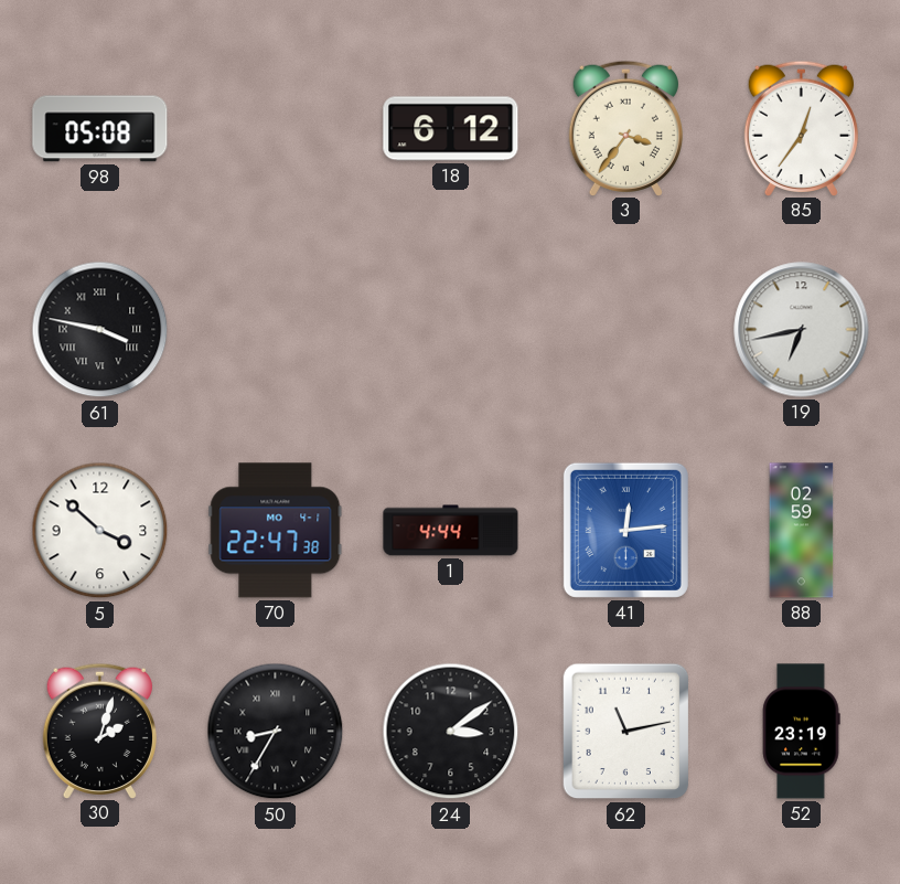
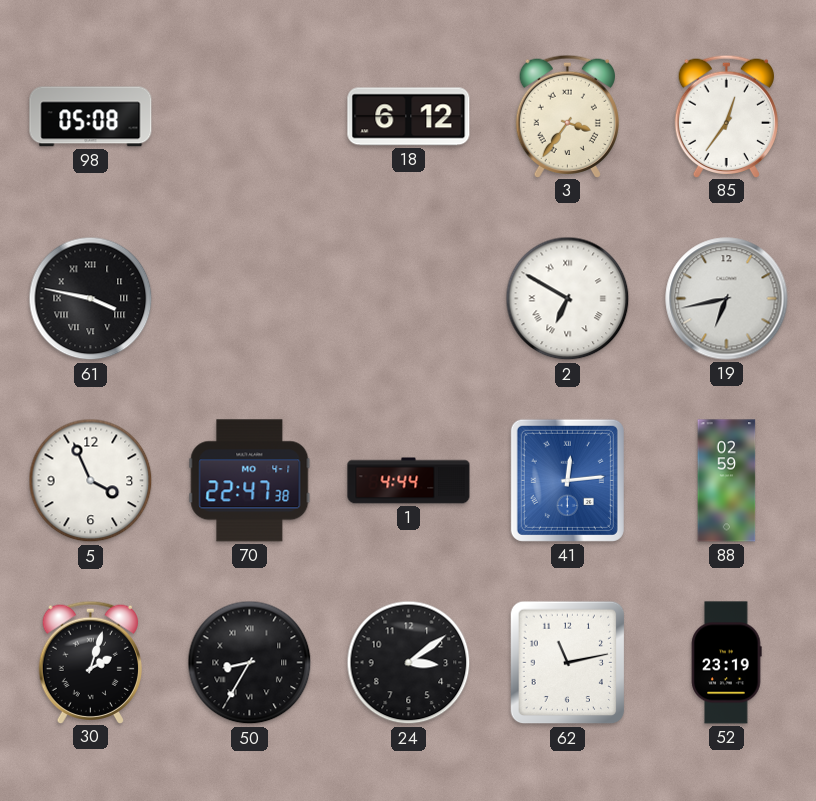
2: none -> 6:50
5: 3:52 -> 3:56
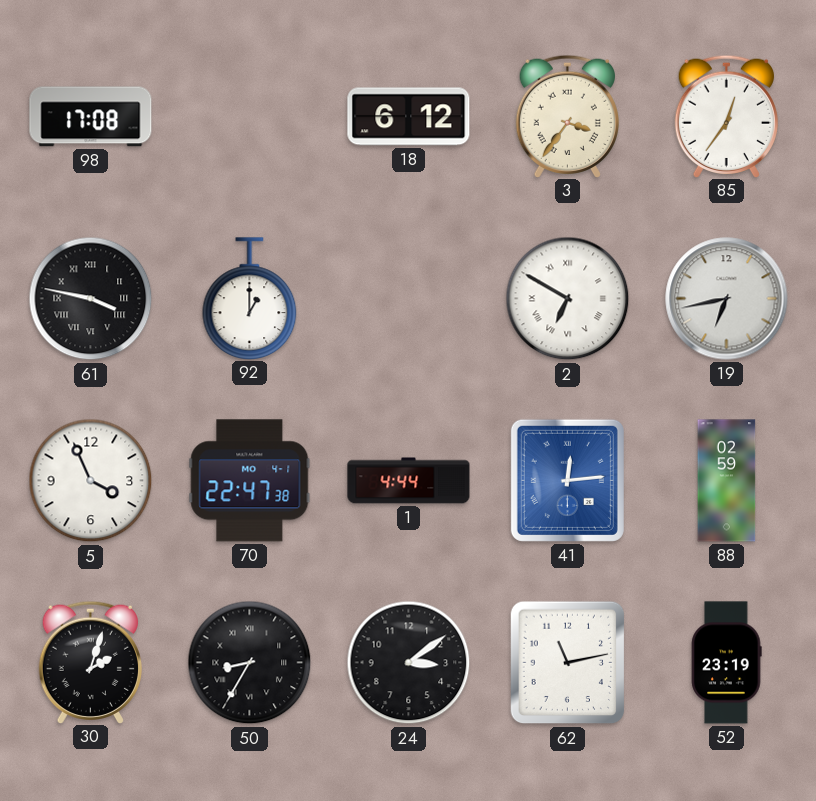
98: 05:08 -> 17:08
92: none -> 1:00
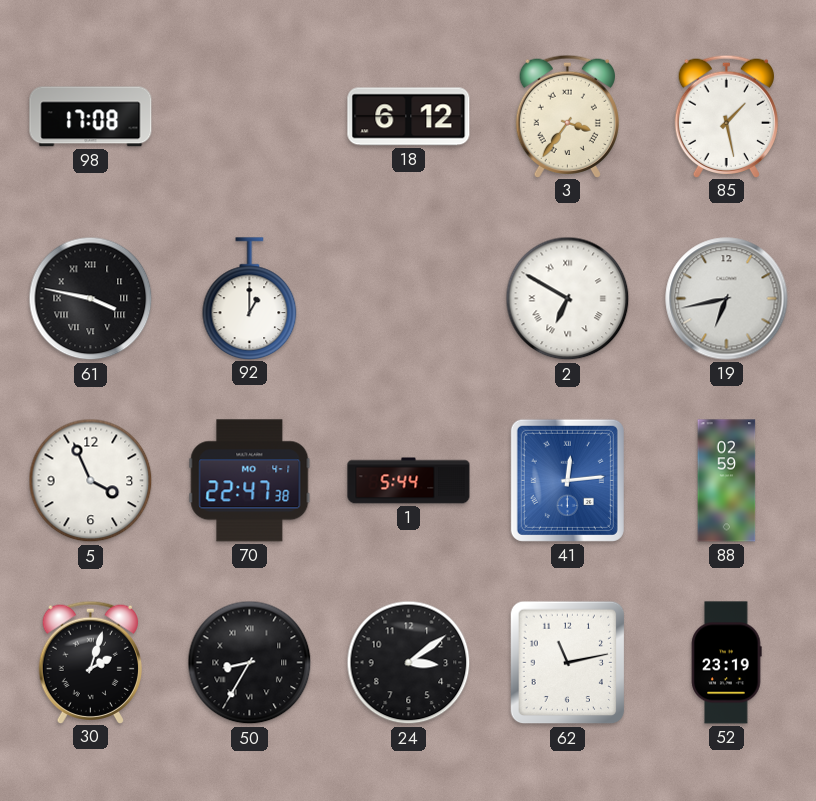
85: 12:36 -> 1:28
1: 4:44 -> 5:44
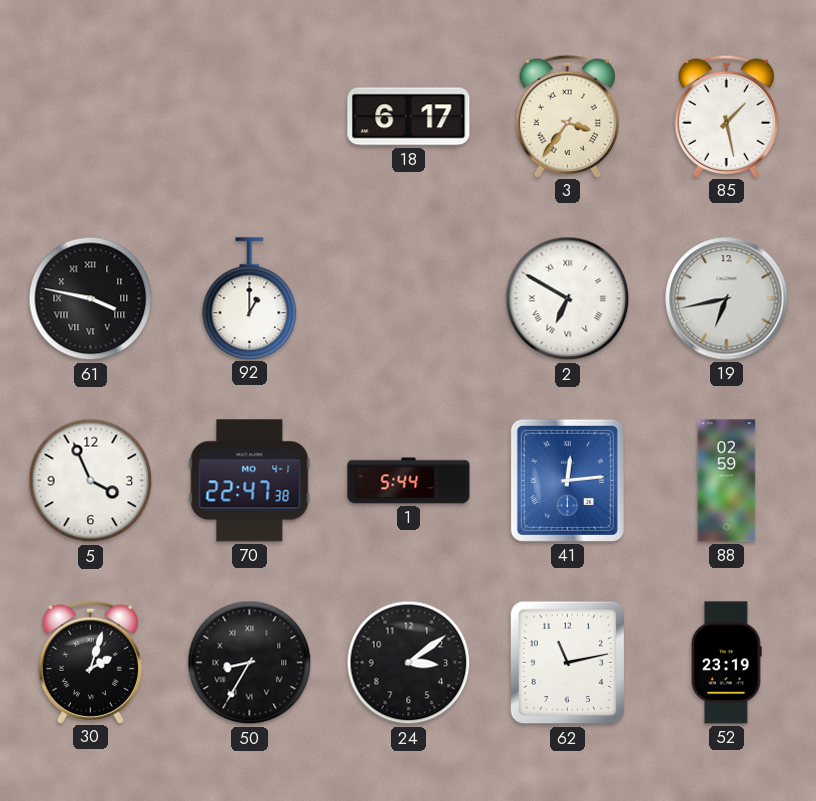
98: 17:08 -> none
18: 6:12 -> 6:17
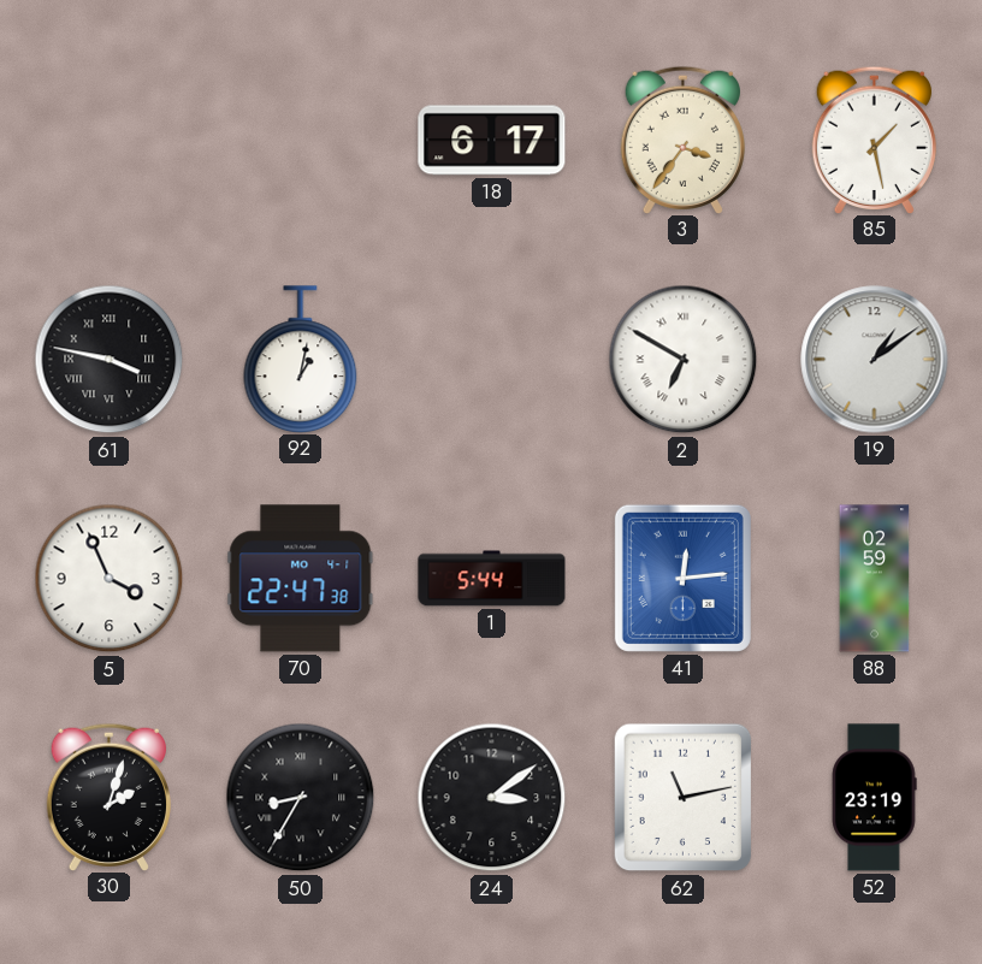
92: 1:00 -> 1:02
19: 6:43 -> 1:09
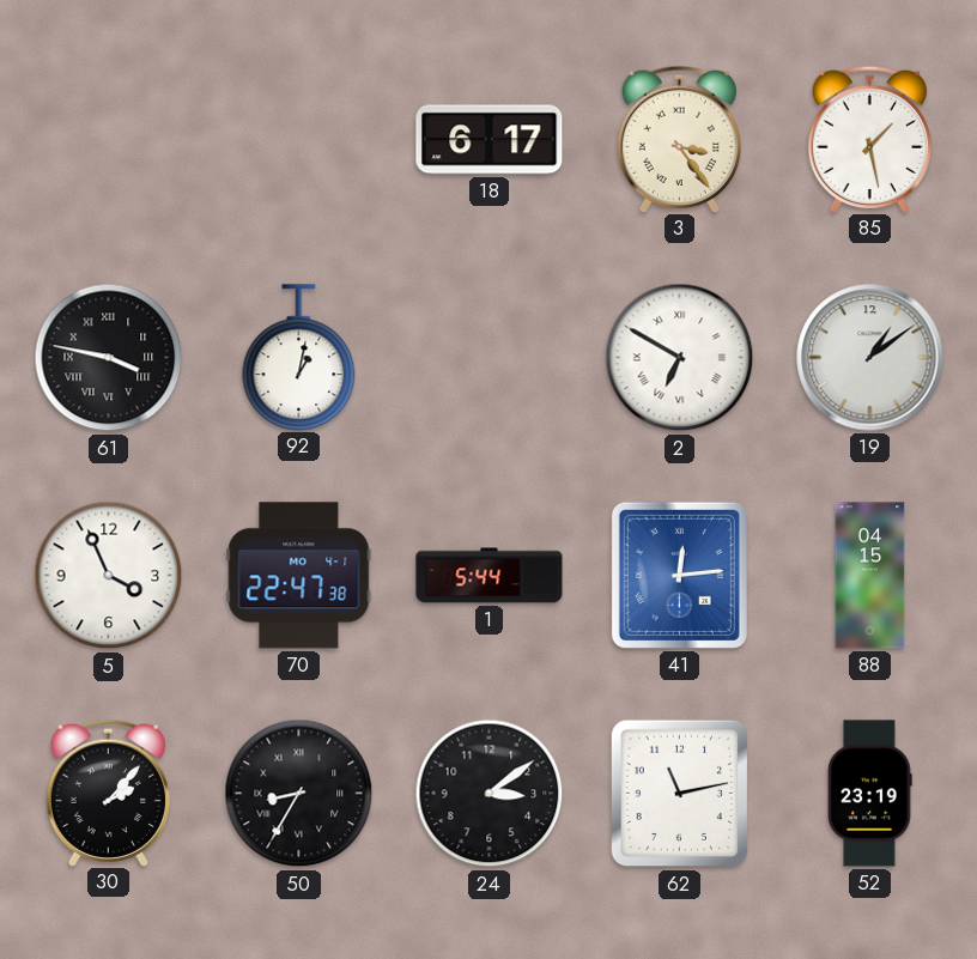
3: 3:36 -> 3:24
88: 02:59 -> 04:15
30: 2:03 -> 2:07
